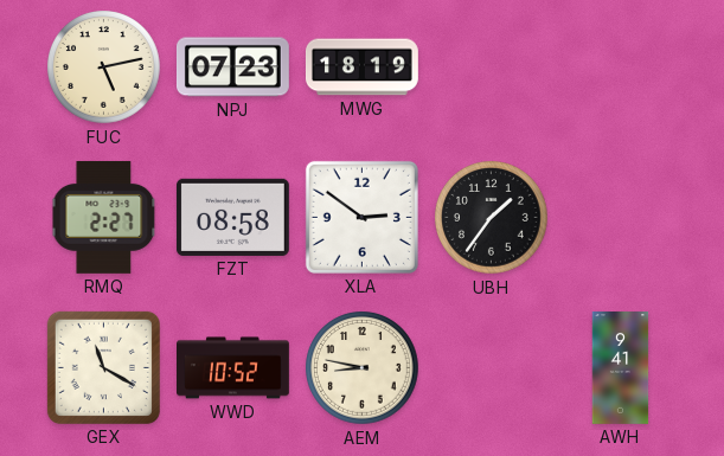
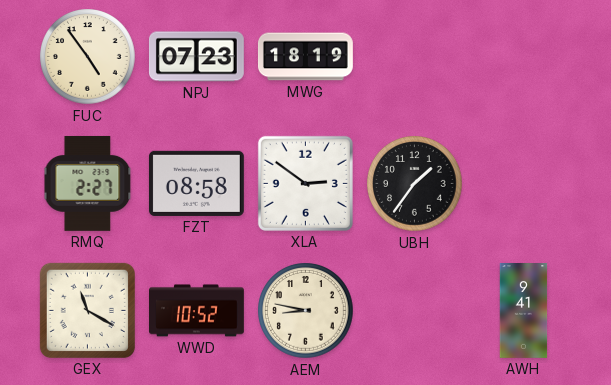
FUC: 5:13 -> 4:54
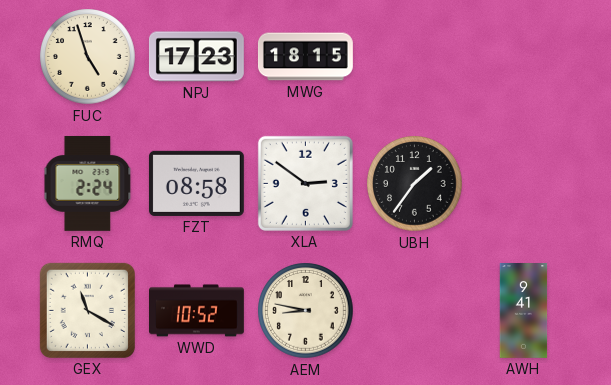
FUC: 4:54 -> 4:57
NPJ: 07:23 -> 17:23
MWG: 18:19 -> 18:15
RMQ: 2:27 -> 2:24
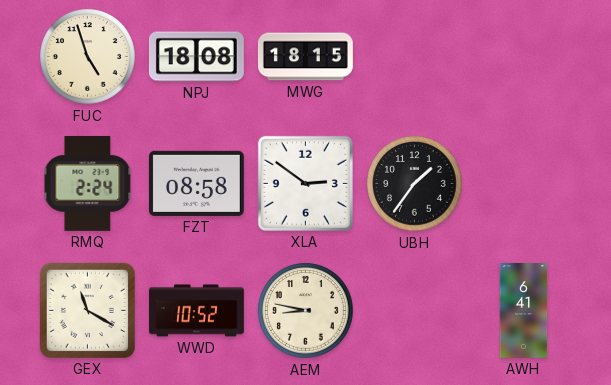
NPJ: 17:23 -> 18:08
AWH: 9:41 -> 6:41
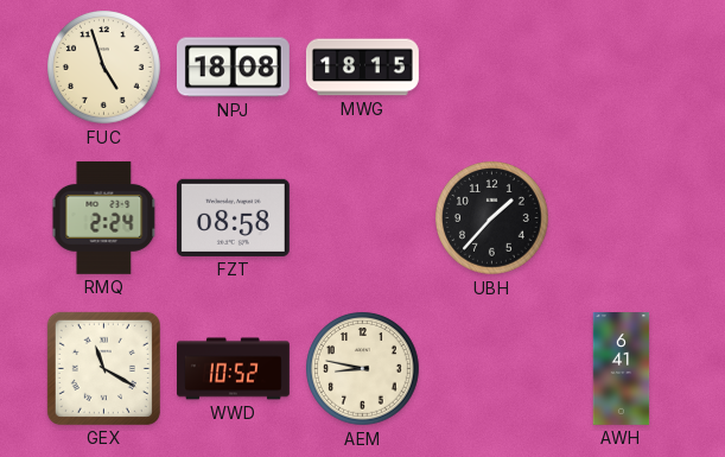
XLA: 2:51 -> none
UBH: 1:36 -> 1:37
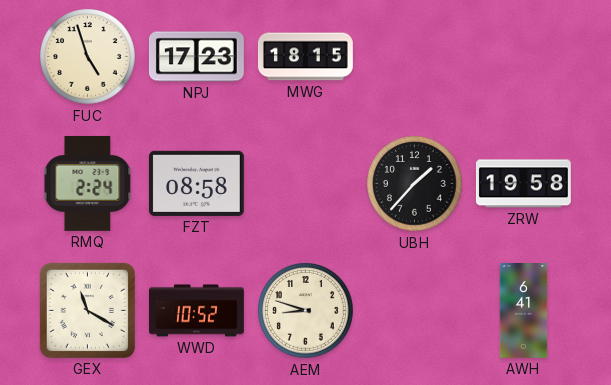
NPJ: 18:08 -> 17:23
ZRW: none -> 19:58
AEM: 8:47 -> 8:48
